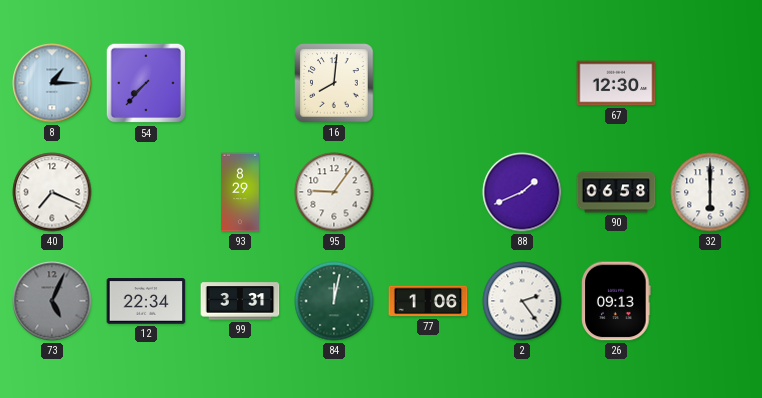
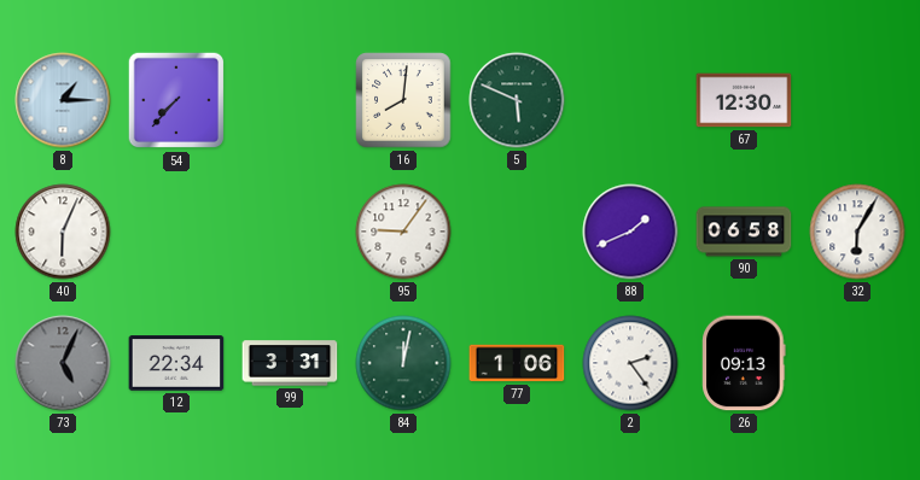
5: none -> 5:49
40: 7:19 -> 6:04
93: 8:29 -> none
32: 6:00 -> 6:05
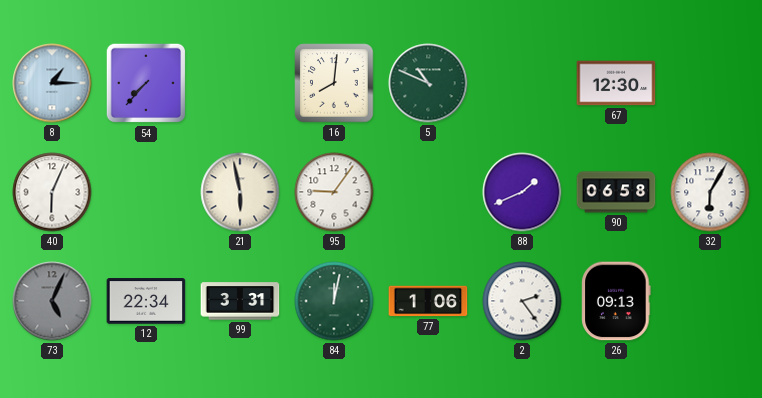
5: 5:49 -> 10:49
21: none -> 5:58
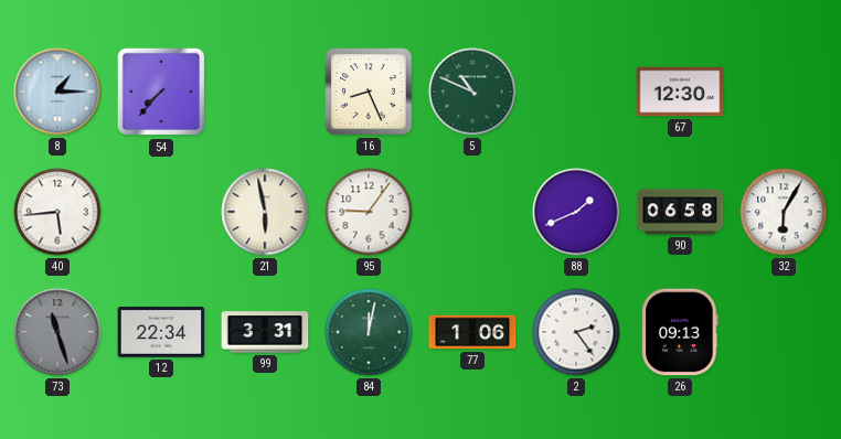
16: 8:01 -> 8:26
40: 6:04 -> 5:44
73: 5:04 -> 11:27
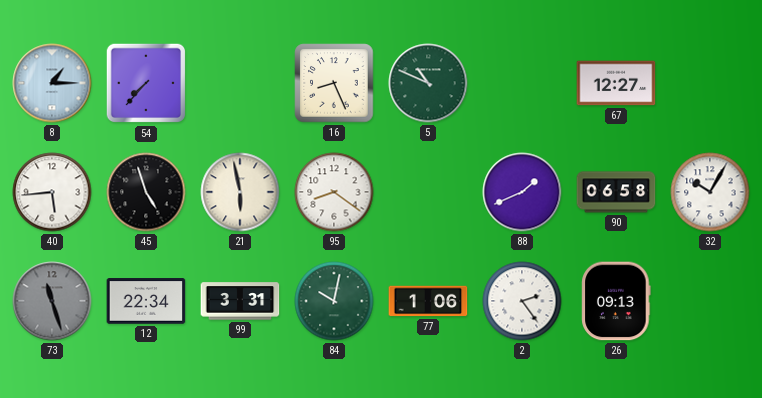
67: 12:30 -> 12:27
45: none -> 4:57
95: 9:06 -> 8:21
32: 6:05 -> 10:05
84: 12:02 -> 10:02
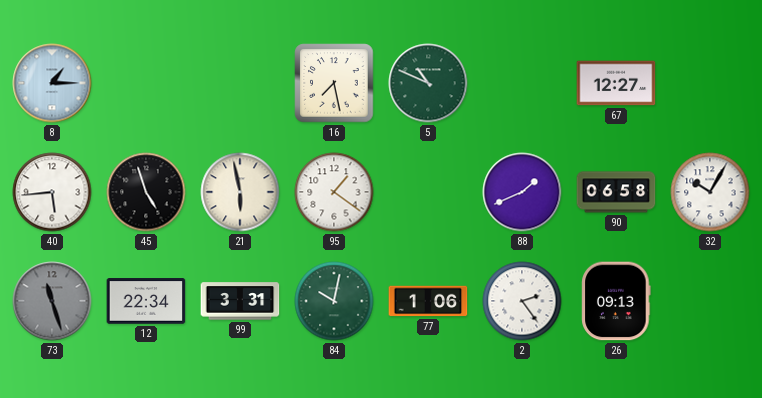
54: 7:37 -> none
16: 8:26 -> 7:28
95: 8:21 -> 1:21
